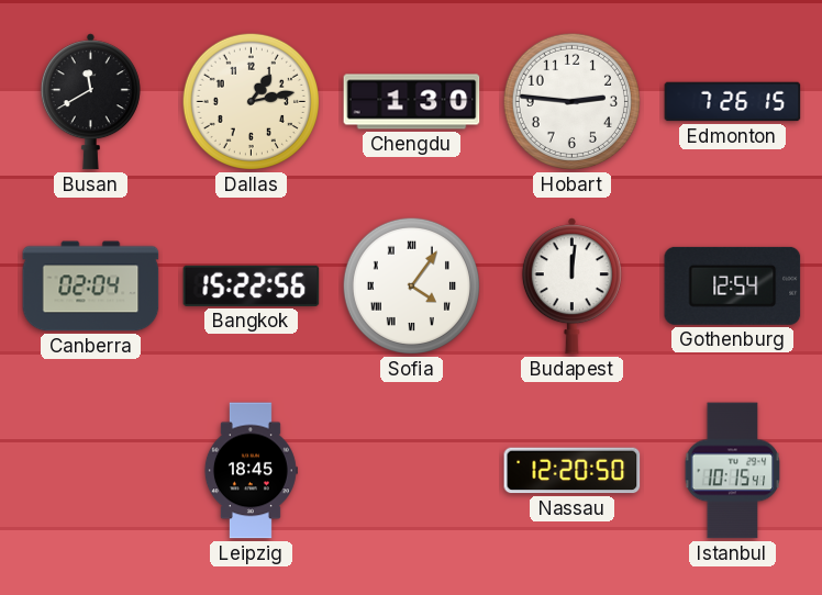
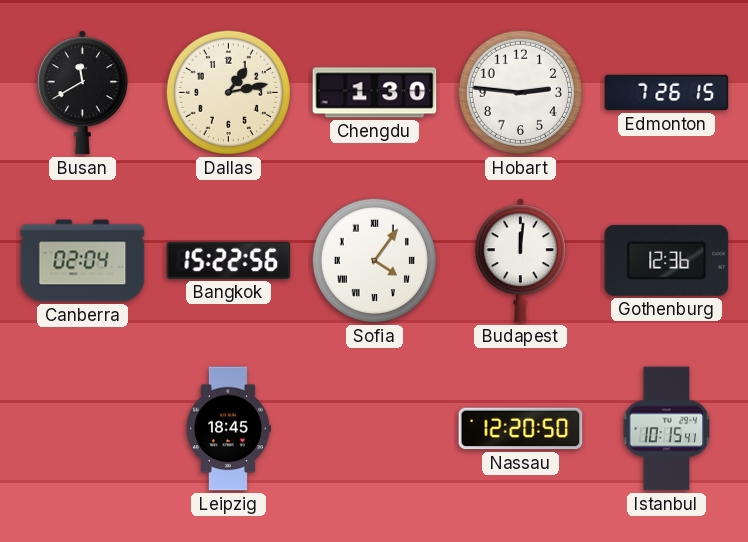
Gothenburg: 12:54 -> 12:36
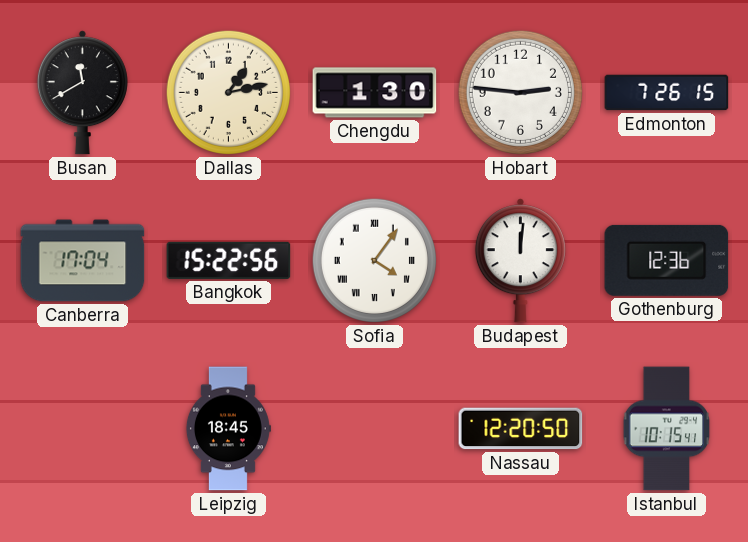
Canberra: 02:04 -> 17:04
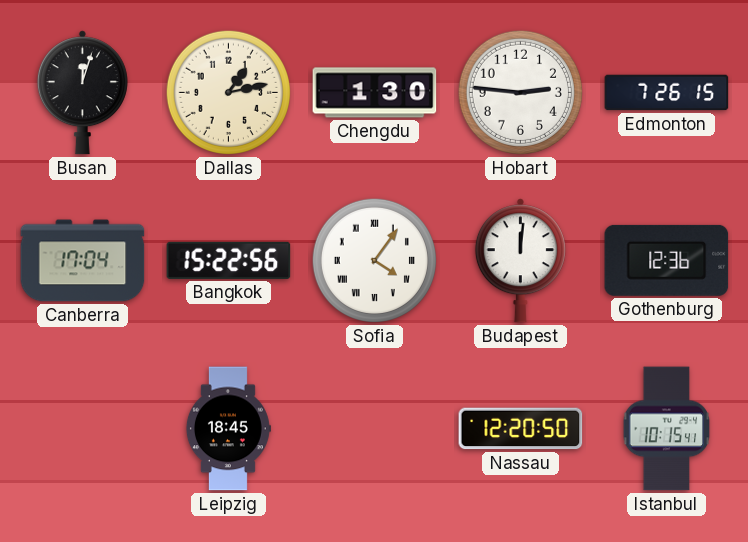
Busan: 11:40 -> 12:03
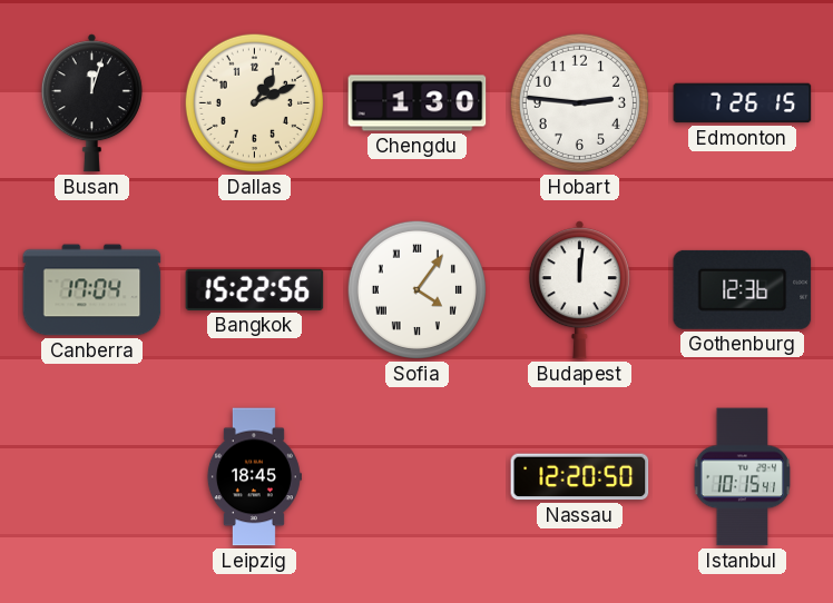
Dallas: 1:13 -> 1:11
